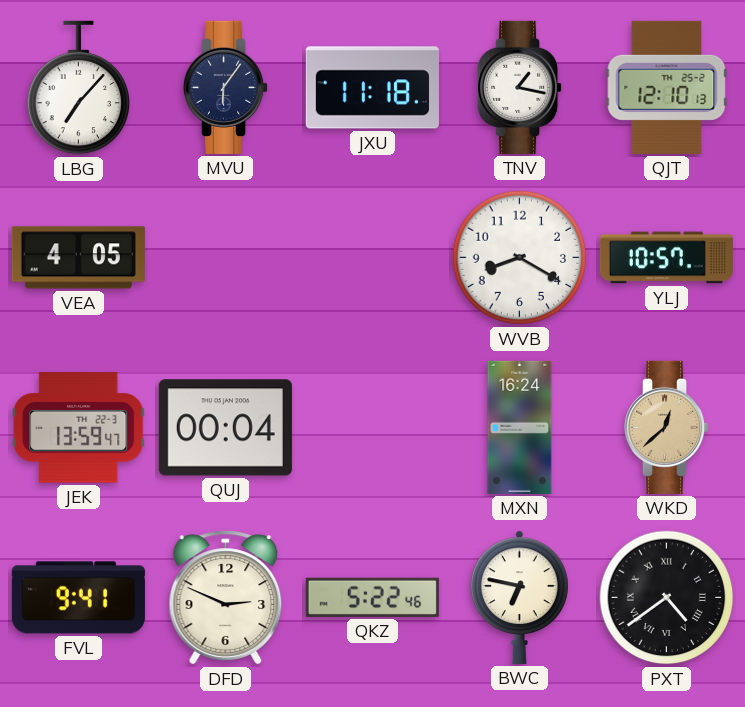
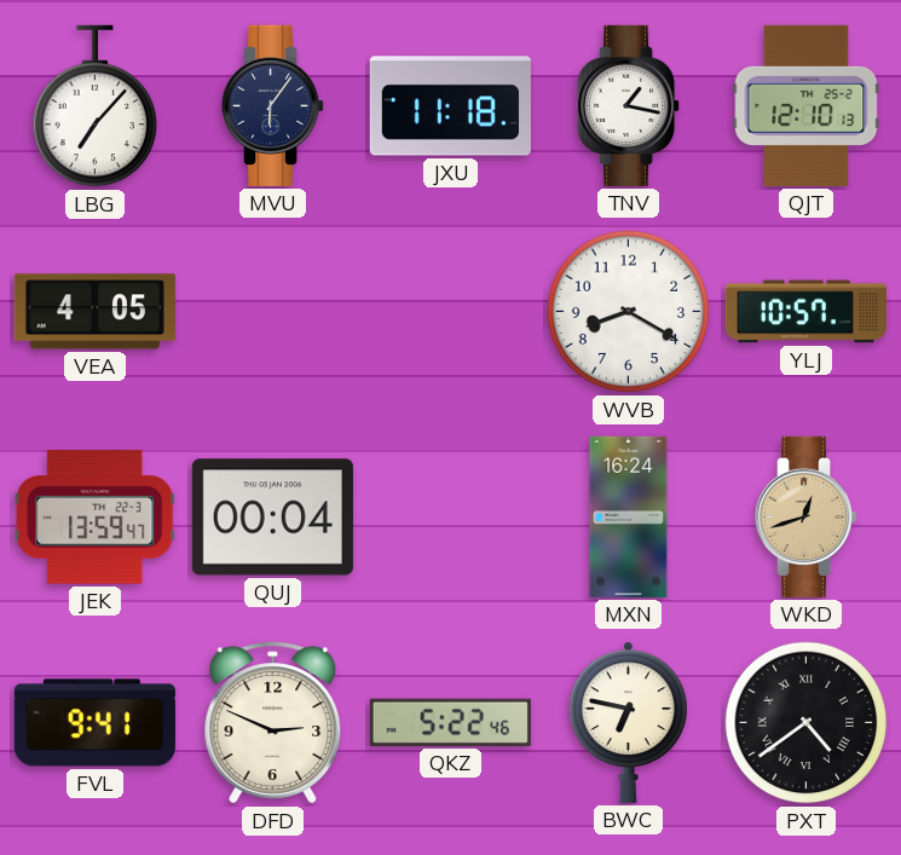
WKD: 12:38 -> 12:42
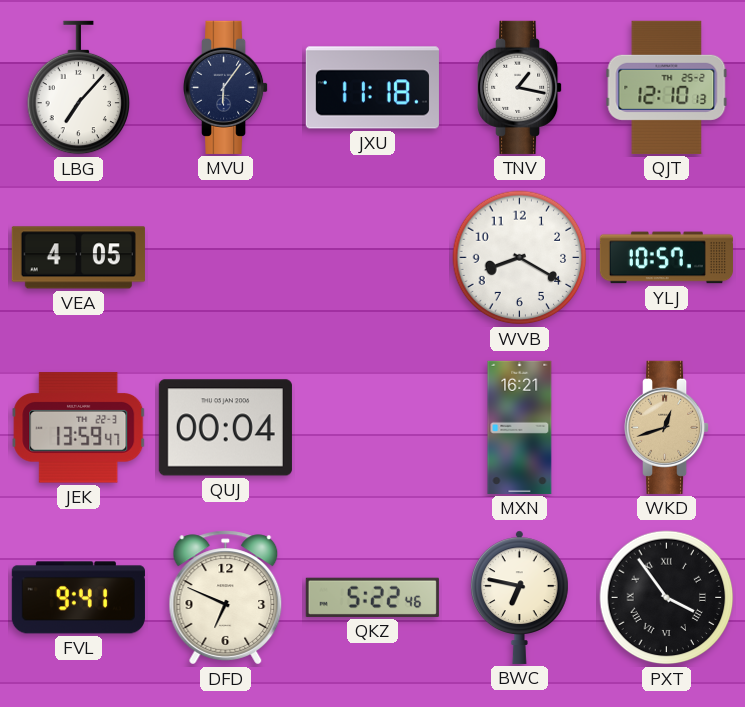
MXN: 16:24 -> 16:21
DFD: 2:49 -> 6:49
PXT: 4:39 -> 3:54
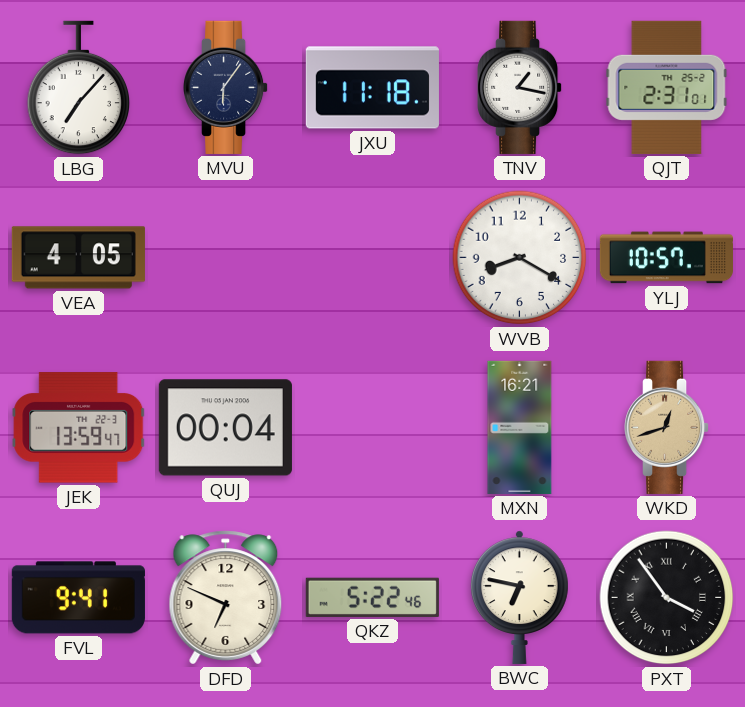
QJT: 12:10 -> 2:31
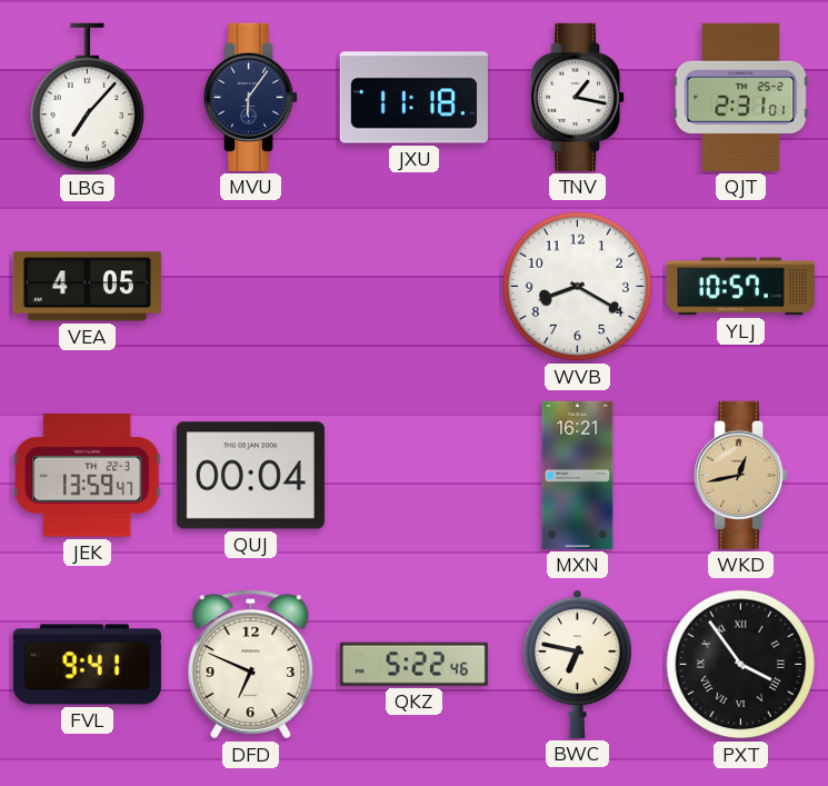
WKD: 12:42 -> 12:43
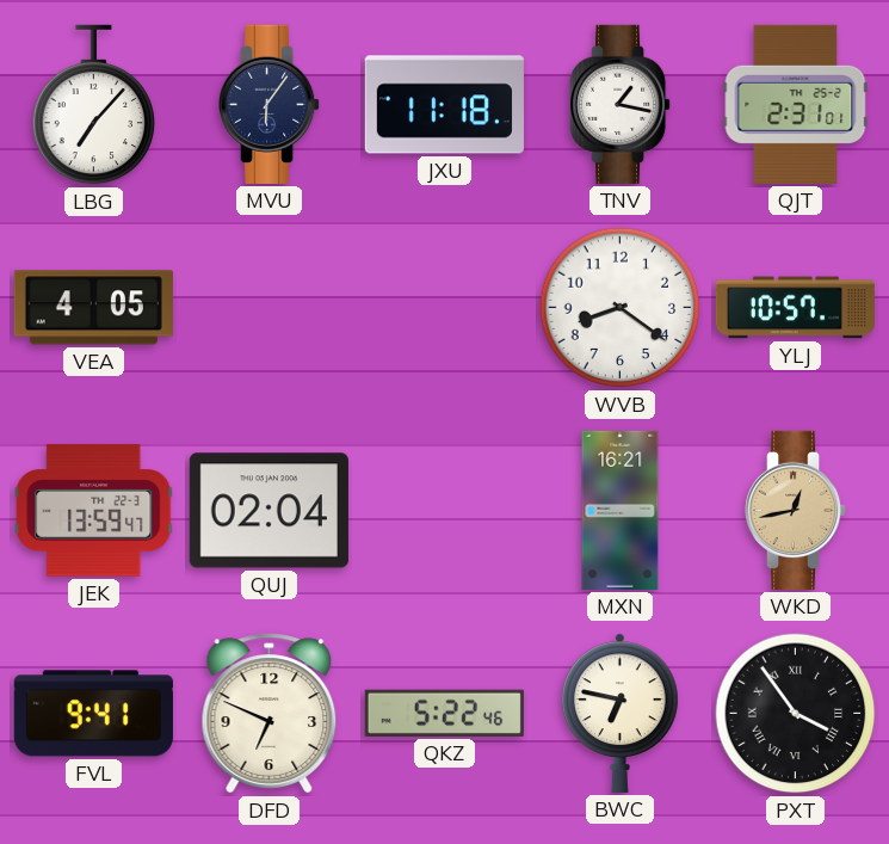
WVB: 8:20 -> 8:21
QUJ: 00:04 -> 02:04
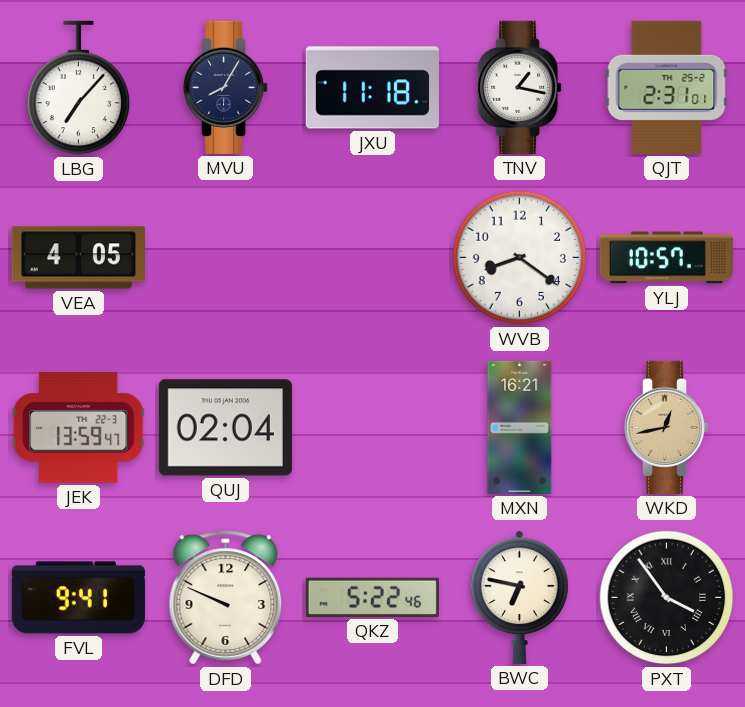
MVU: 6:06 -> 8:05
DFD: 6:49 -> 9:49
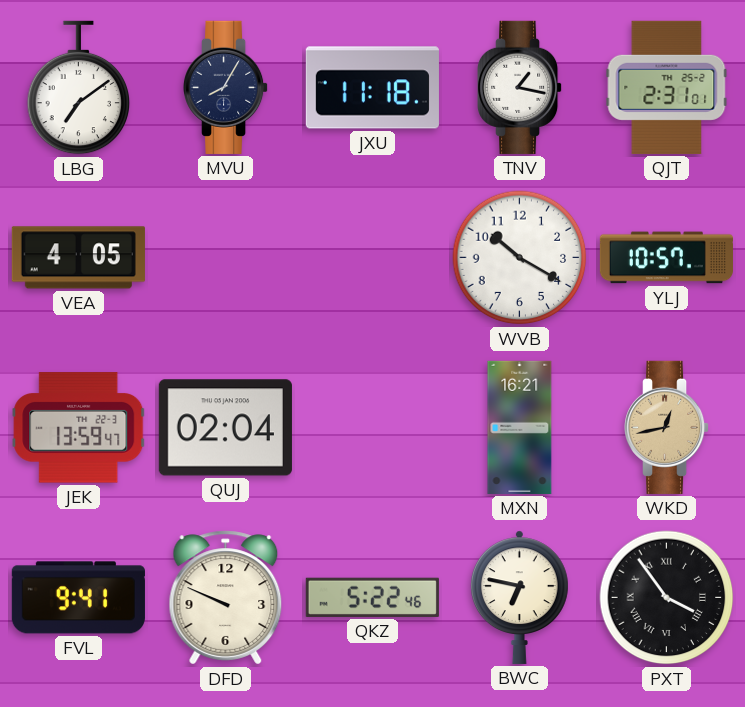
LBG: 7:07 -> 7:09
WVB: 8:21 -> 10:20
